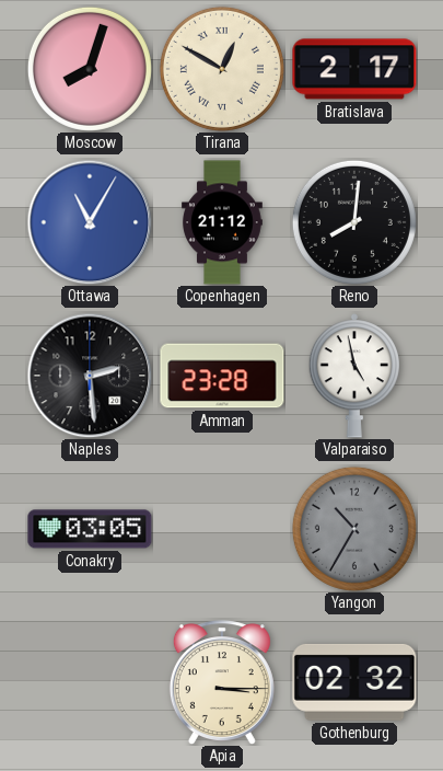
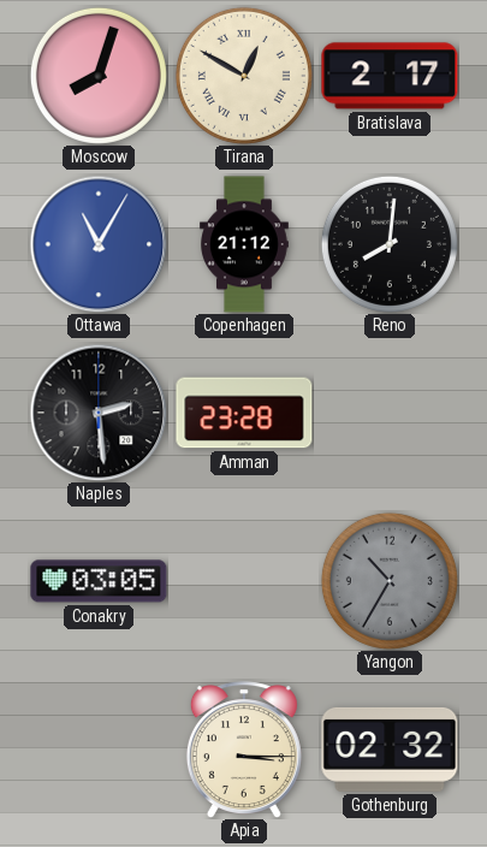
Valparaiso: 4:58 -> none
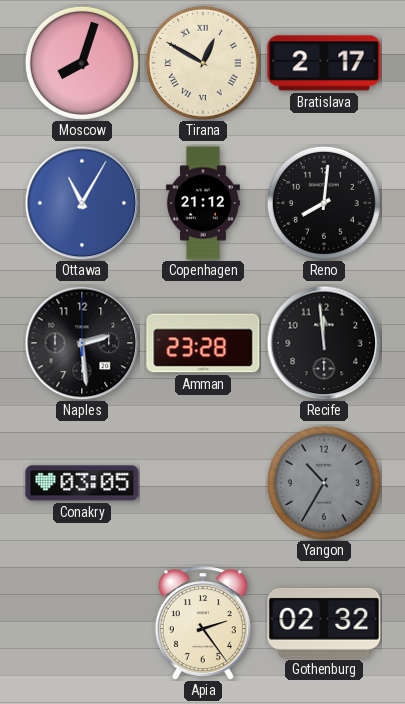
Recife: none -> 11:59
Apia: 3:15 -> 2:24
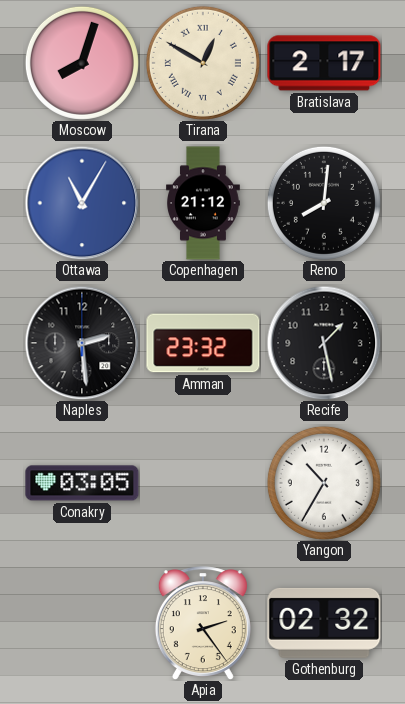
Amman: 23:28 -> 23:32
Recife: 11:59 -> 1:28
Yangon dial: grey -> white
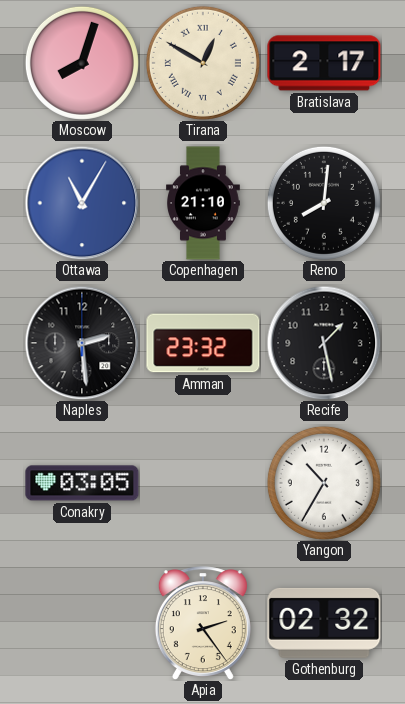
Copenhagen: 21:12 -> 21:10
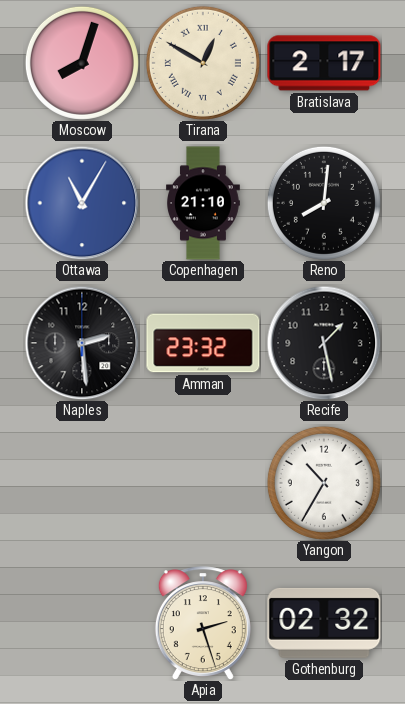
Conakry: 03:05 -> none
Apia: 2:24 -> 2:27
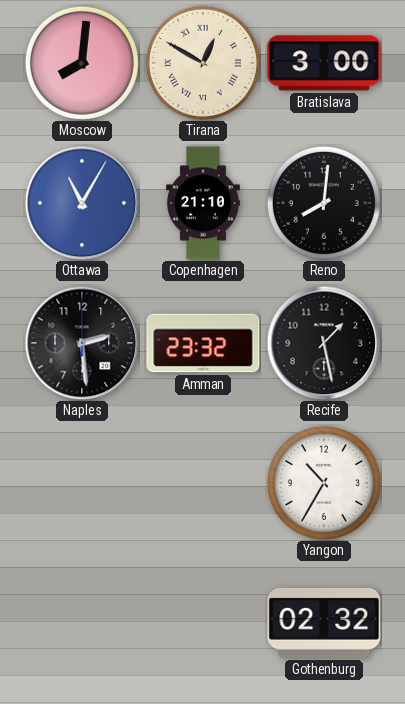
Moscow: 8:03 -> 8:01
Bratislava: 2:17 -> 3:00
Apia: 2:27 -> none
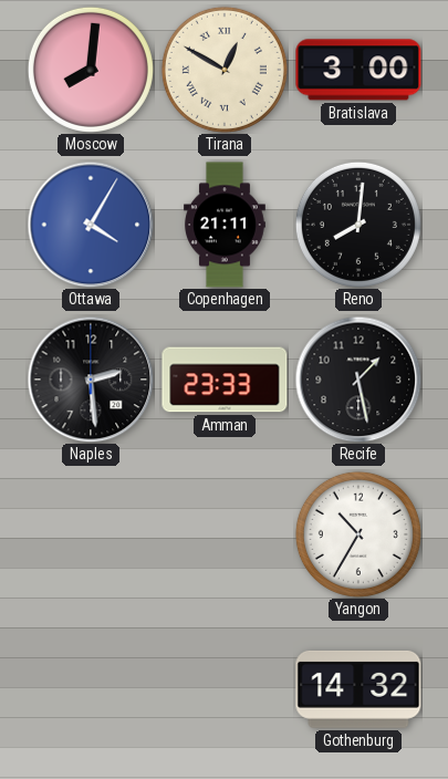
Ottawa: 11:05 -> 4:05
Copenhagen: 21:10 -> 21:11
Amman: 23:32 -> 23:33
Gothenburg: 02:32 -> 14:32
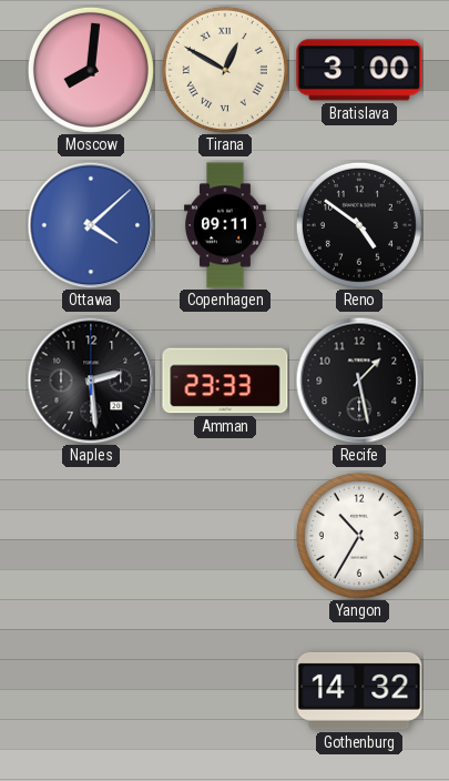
Ottawa: 4:05 -> 4:08
Copenhagen: 21:11 -> 09:11
Reno: 8:01 -> 4:51
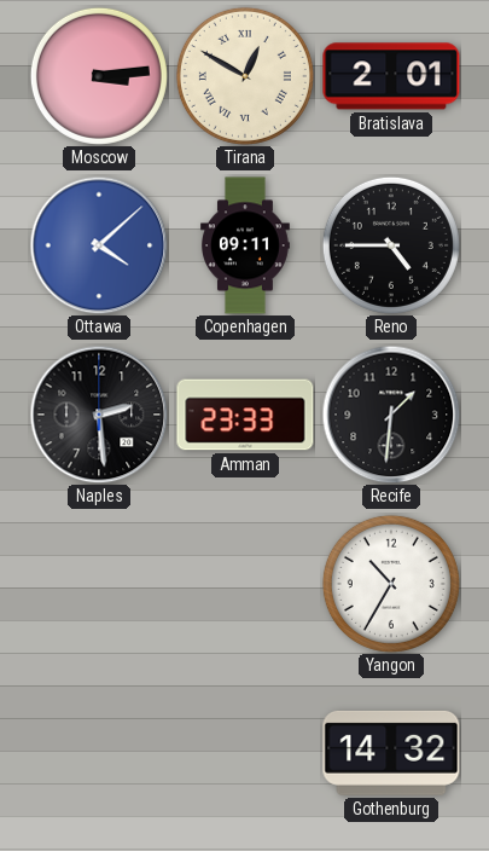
Moscow: 8:01 -> 3:14
Bratislava: 3:00 -> 2:01
Reno: 4:51 -> 4:45
Recife: 1:28 -> 1:31
